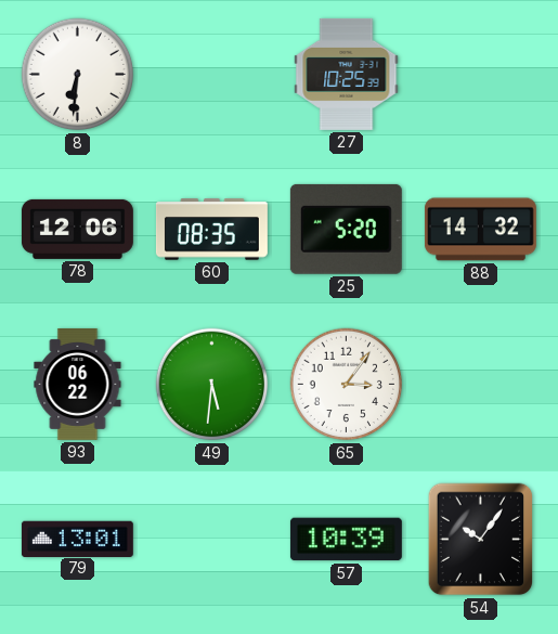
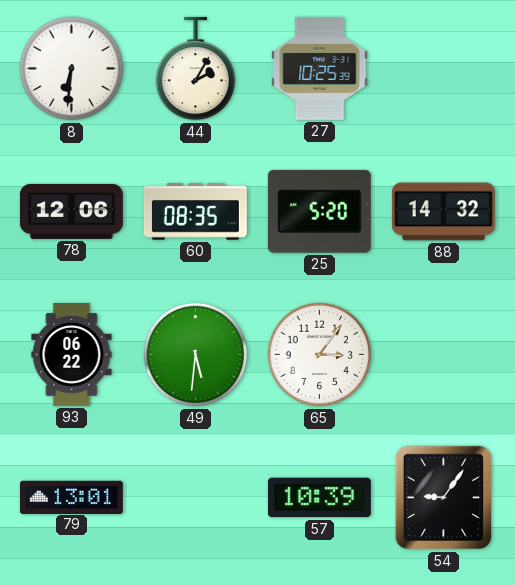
44: none -> 2:05
54: 10:06 -> 9:06
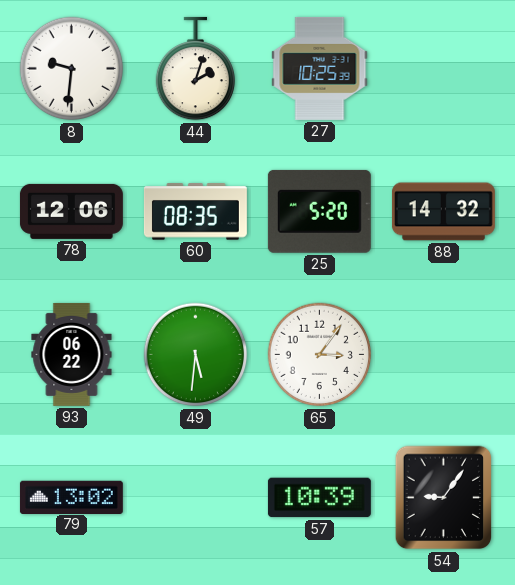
8: 6:31 -> 9:31
44: 2:05 -> 2:03
79: 13:01 -> 13:02
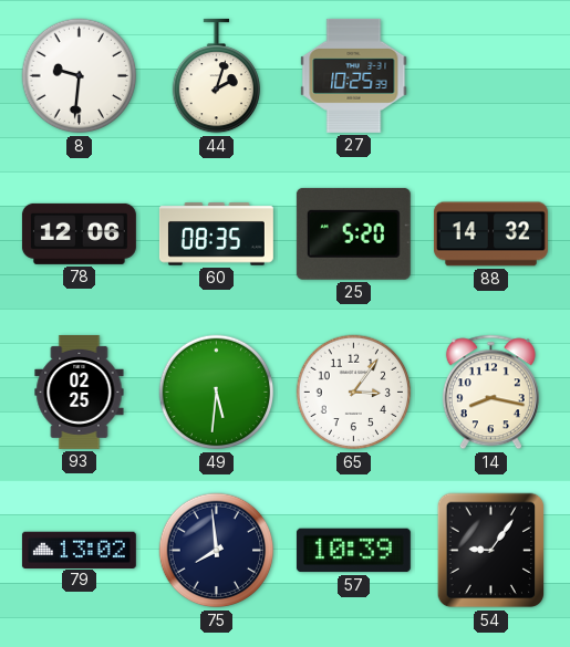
93: 06:22 -> 02:25
14: none -> 8:17
75: none -> 7:59
